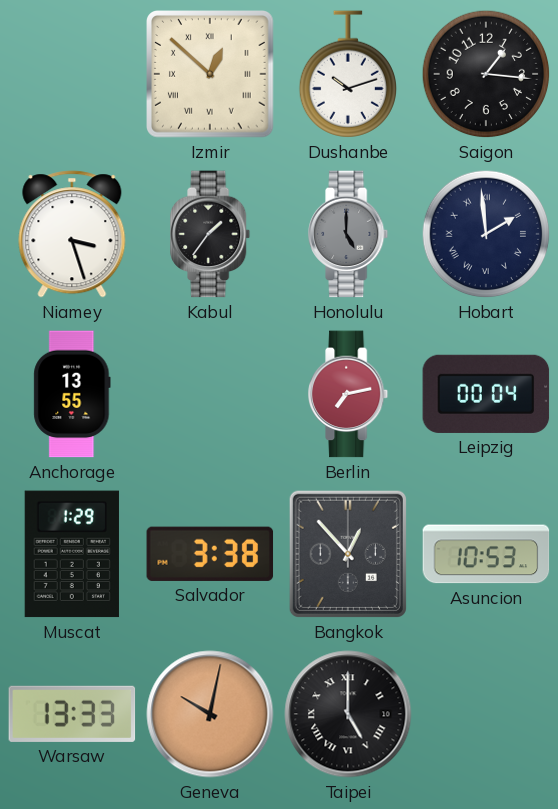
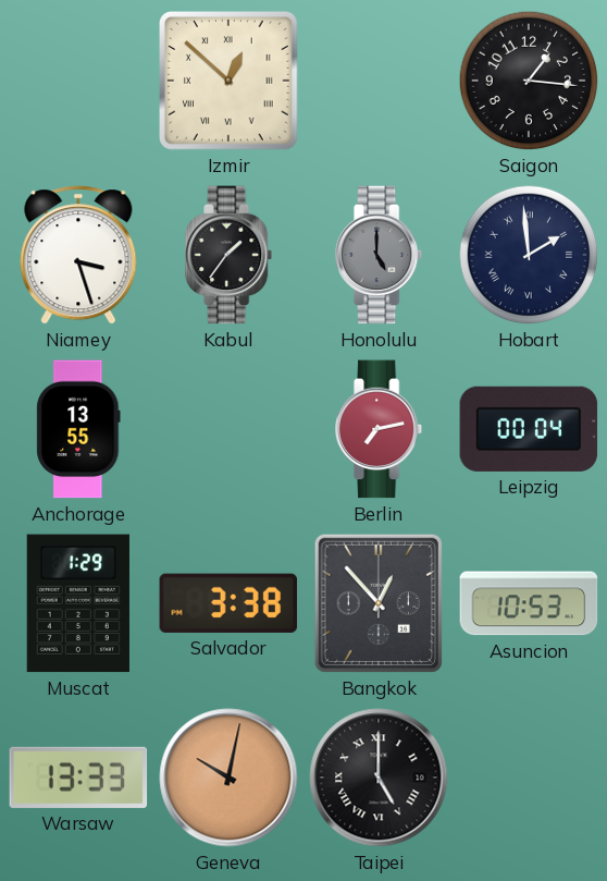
Dushanbe: 10:12 -> none
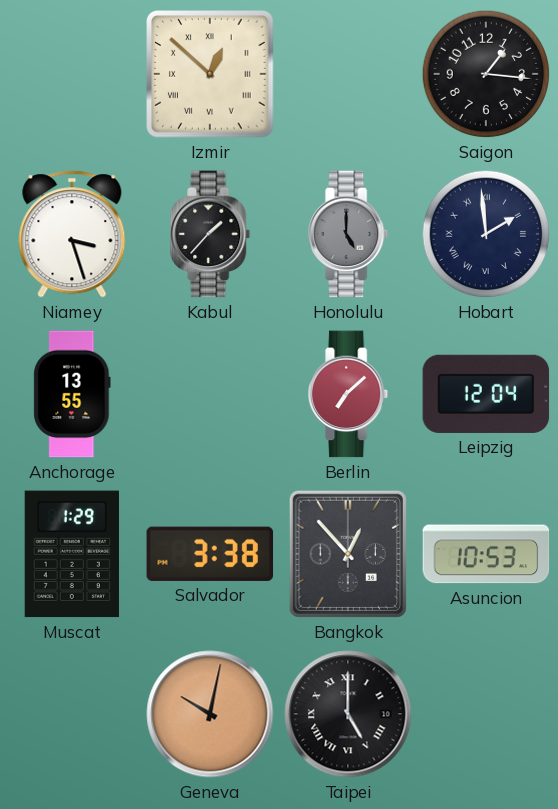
Kabul: 1:36 -> 1:37
Berlin: 7:13 -> 7:08
Leipzig: 00:04 -> 12:04
Warsaw: 13:33 -> none
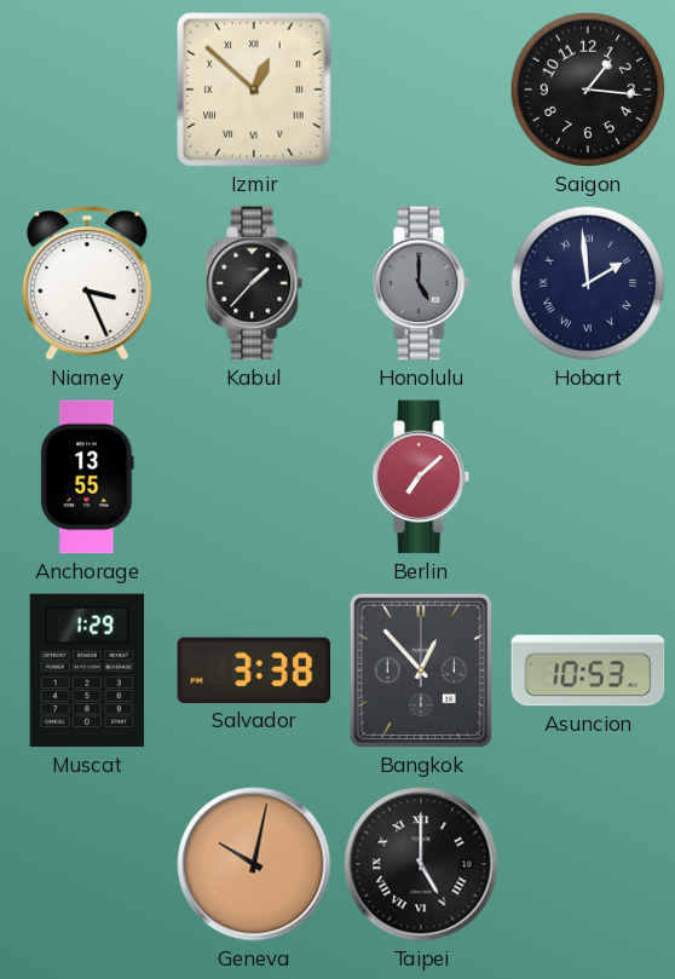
Niamey: 3:27 -> 3:26
Leipzig: 12:04 -> none
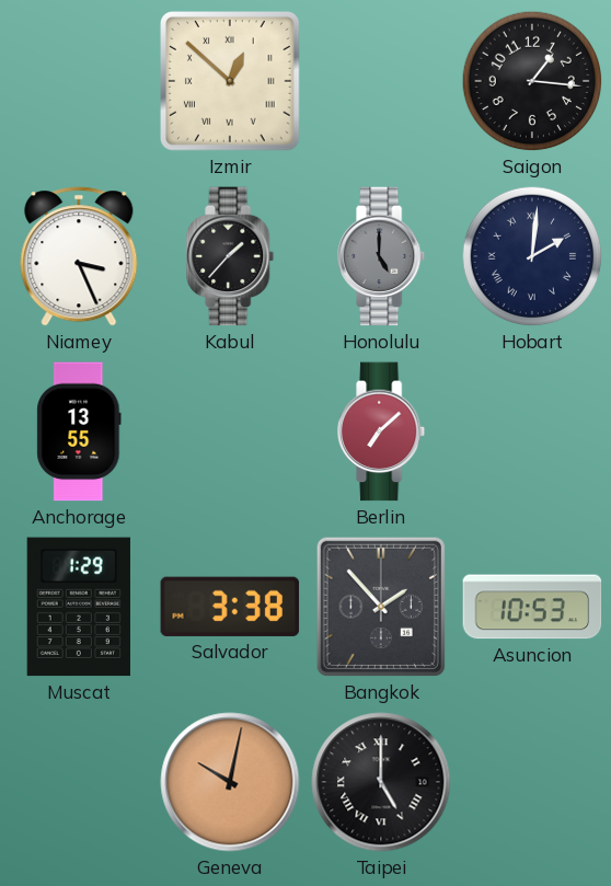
Hobart: 1:59 -> 2:01
Bangkok: 12:53 -> 1:53
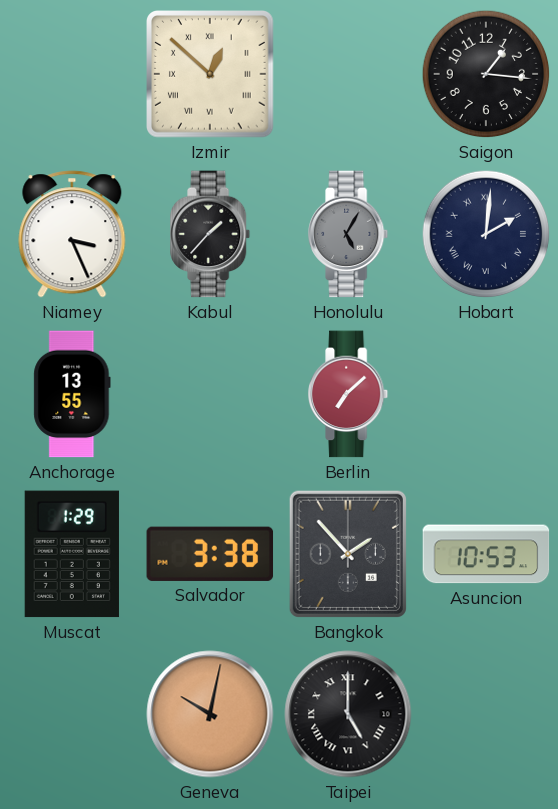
Honolulu: 5:00 -> 5:05
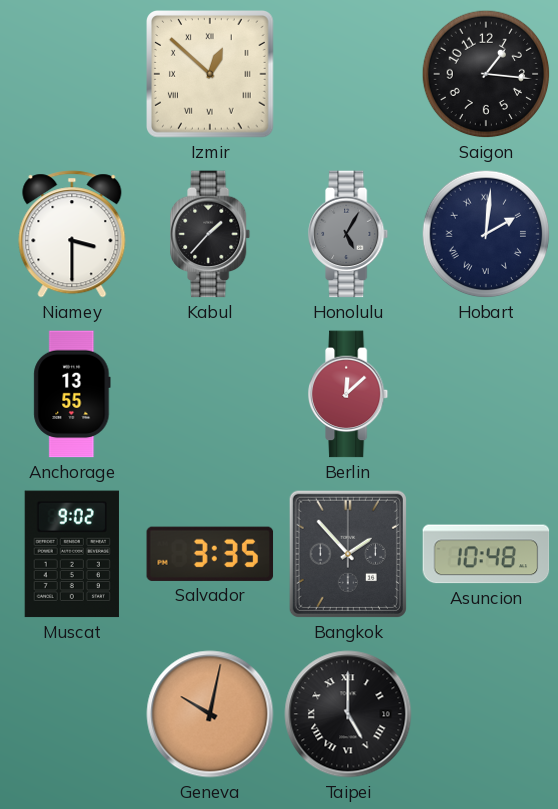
Niamey: 3:26 -> 3:30
Berlin: 7:08 -> 12:08
Muscat: 1:29 -> 9:02
Salvador: 3:38 -> 3:35
Asuncion: 10:53 -> 10:48
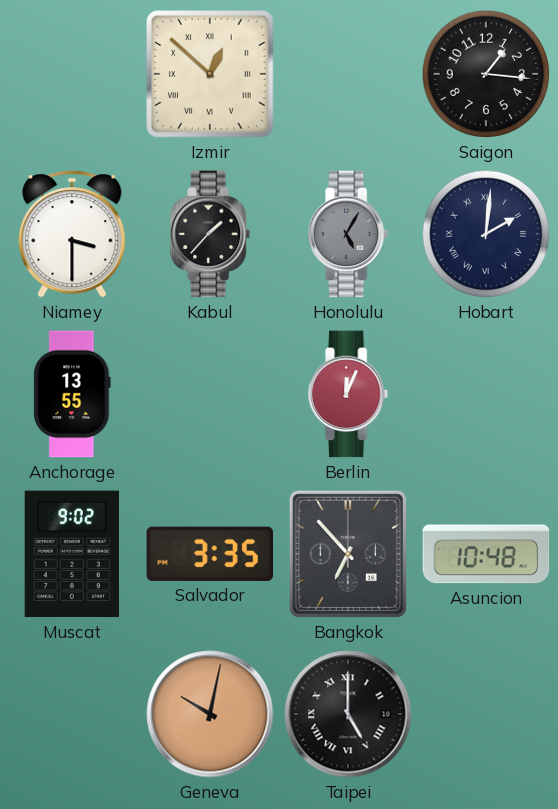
Berlin: 12:08 -> 12:04
Bangkok: 1:53 -> 6:53
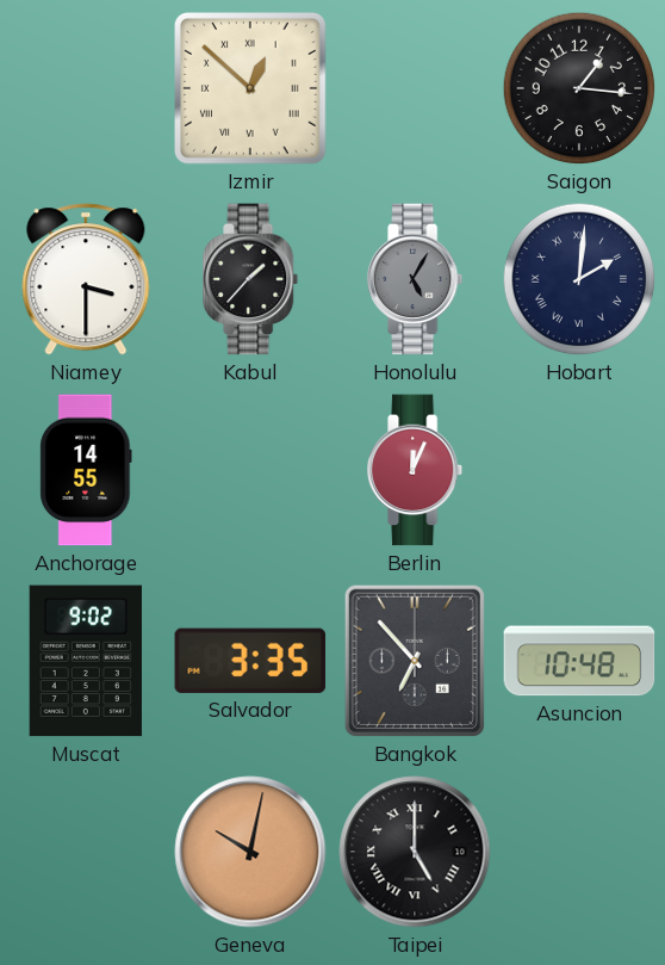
Anchorage: 13:55 -> 14:55
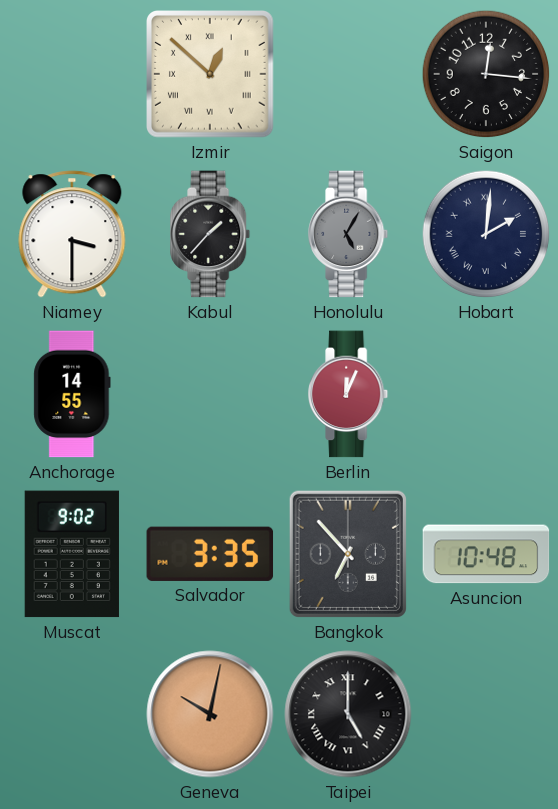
Saigon: 1:16 -> 12:16
